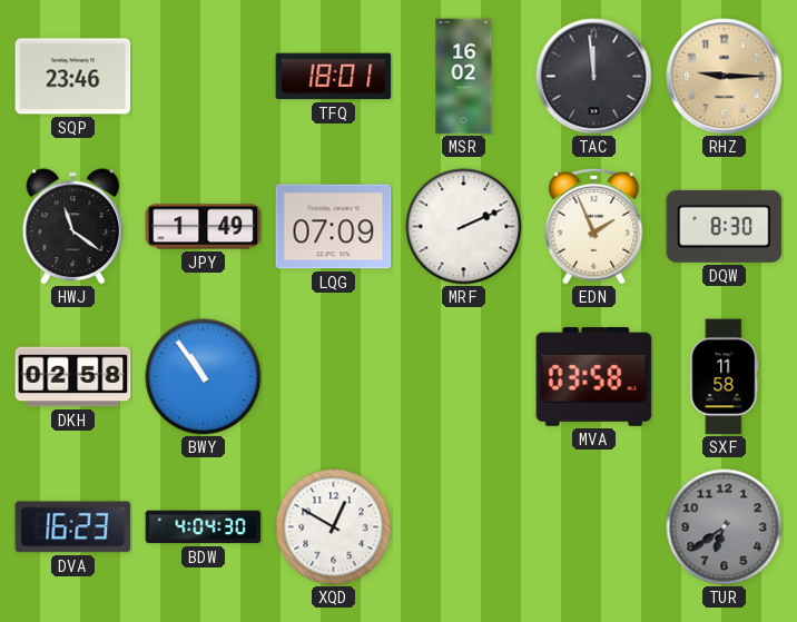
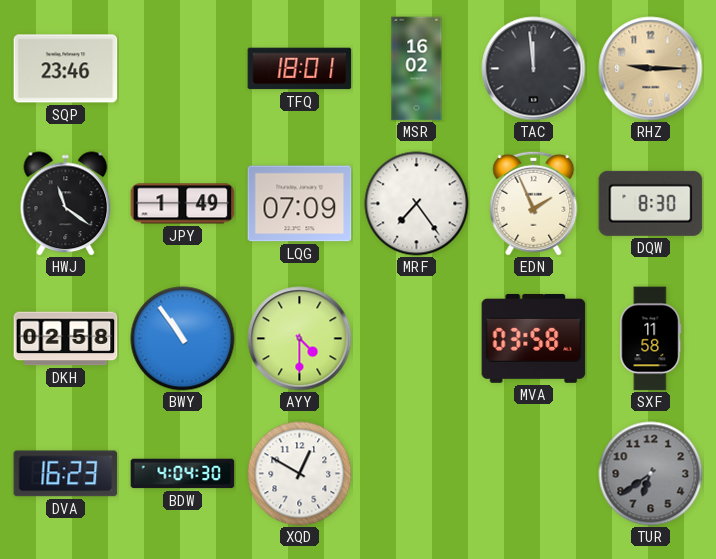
MRF: 2:11 -> 7:24
AYY: none -> 4:30
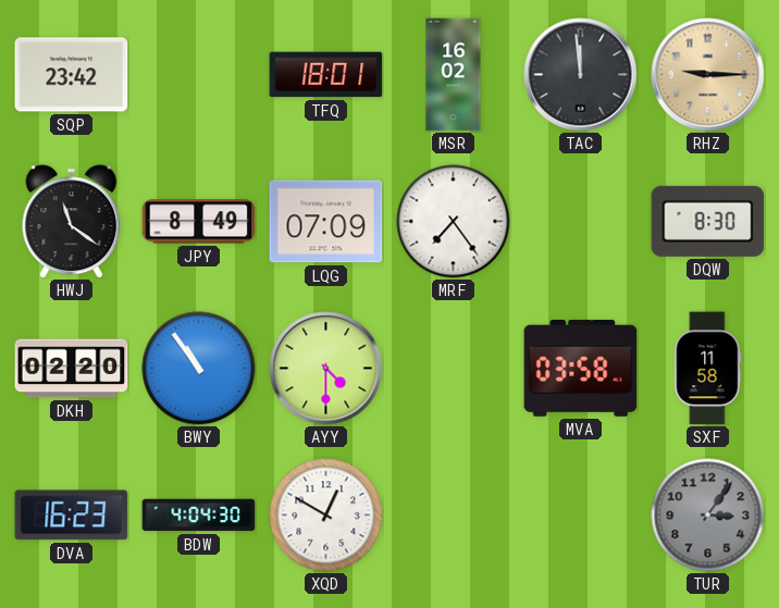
SQP: 23:46 -> 23:42
JPY: 1:49 -> 8:49
EDN: 1:56 -> none
DKH: 02:58 -> 02:20
TUR: 6:39 -> 3:06
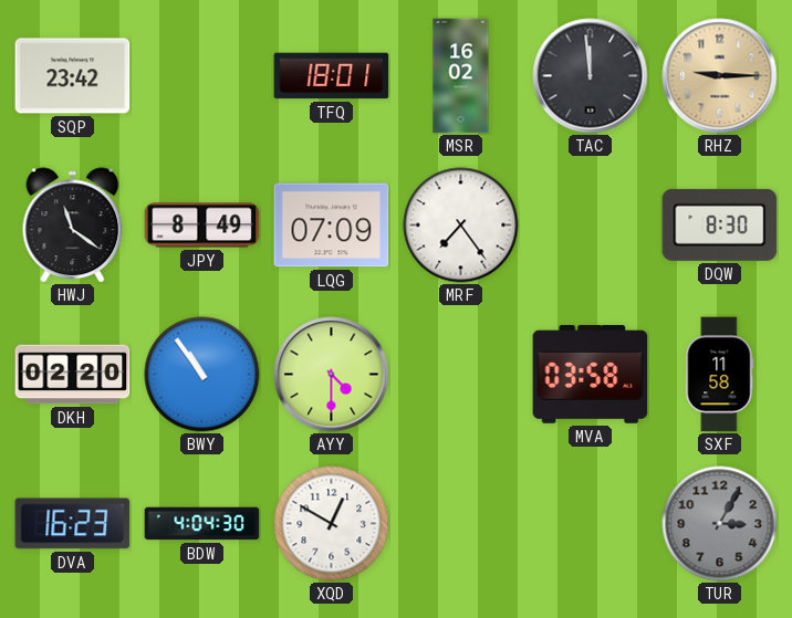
TUR: 3:06 -> 3:05
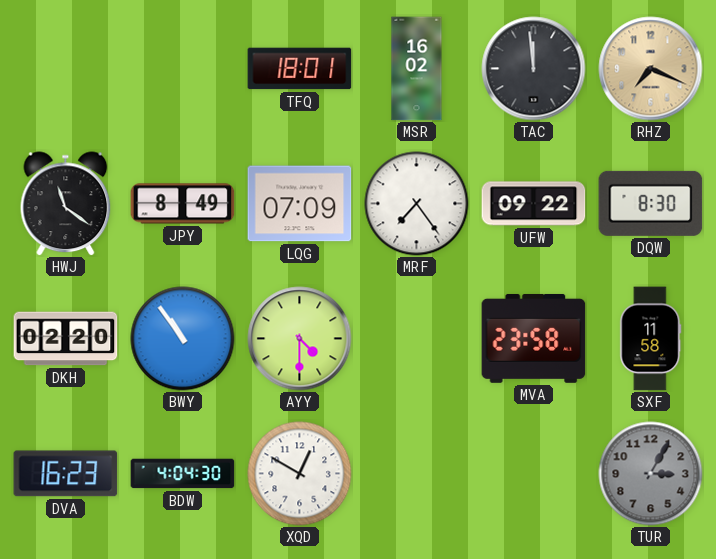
SQP: 23:42 -> none
RHZ: 9:15 -> 7:19
UFW: none -> 09:22
MVA: 03:58 -> 23:58
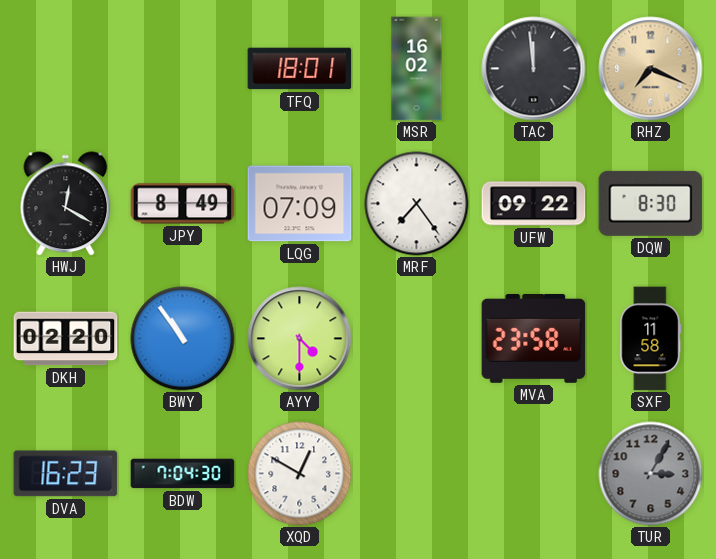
HWJ: 11:21 -> 12:20
BDW: 4:04 -> 7:04
